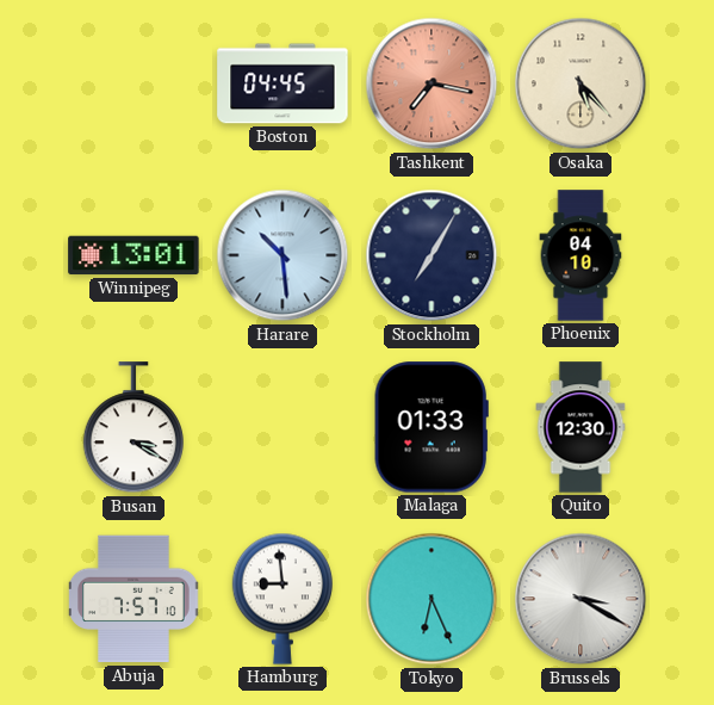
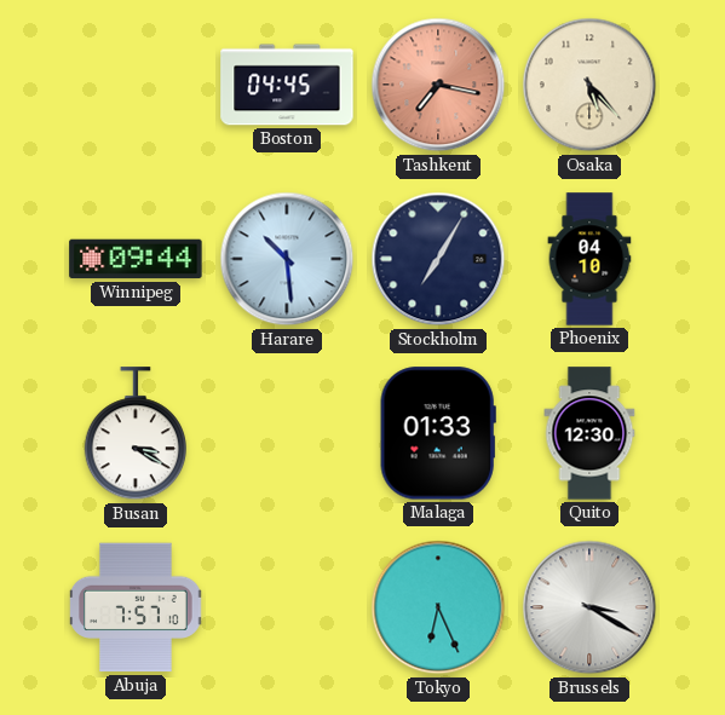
Winnipeg: 13:01 -> 09:44
Hamburg: 8:59 -> none
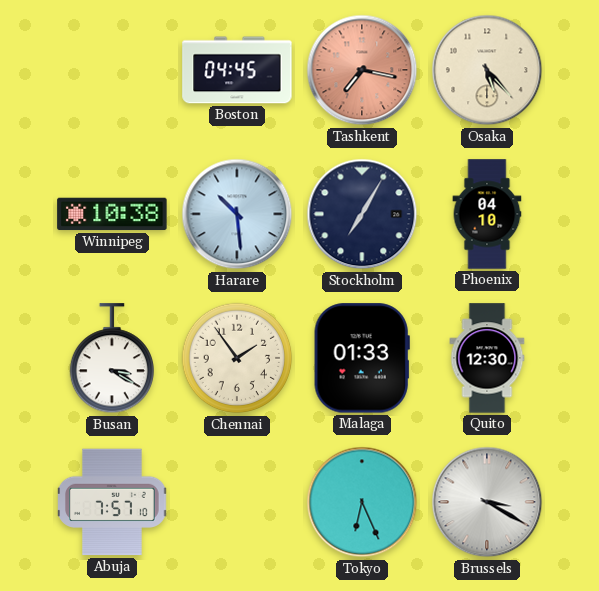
Winnipeg: 09:44 -> 10:38
Chennai: none -> 1:54
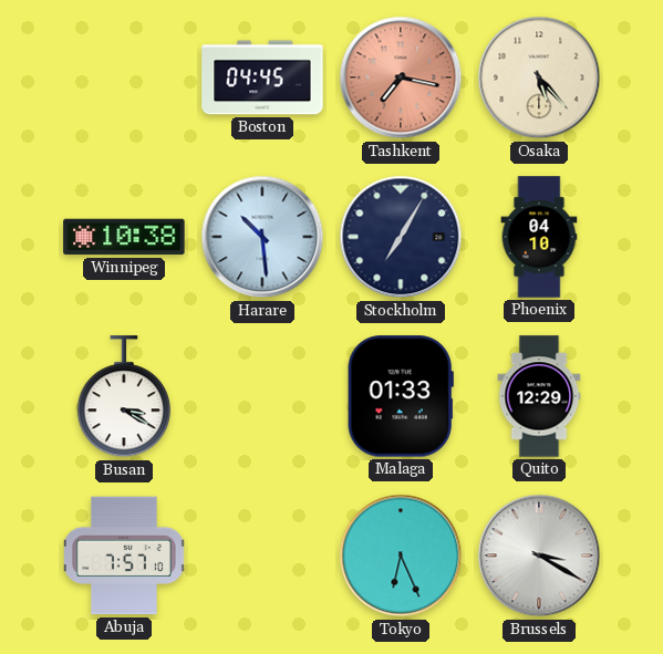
Chennai: 1:54 -> none
Quito: 12:30 -> 12:29
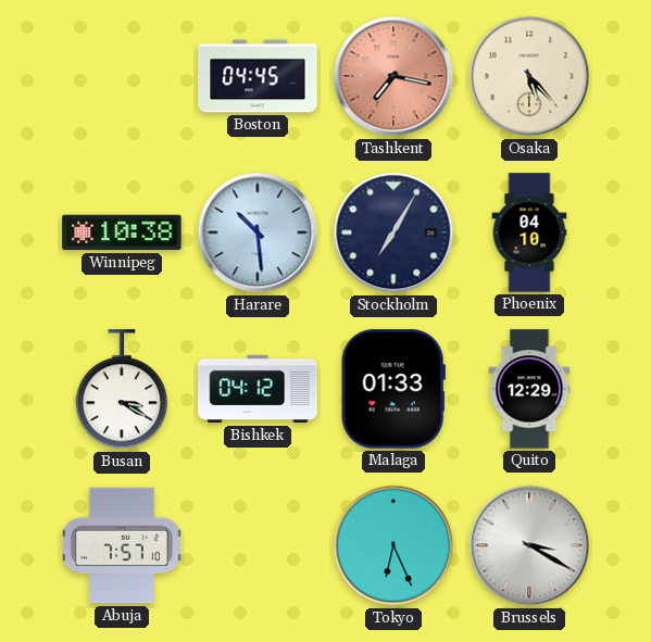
Bishkek: none -> 04:12
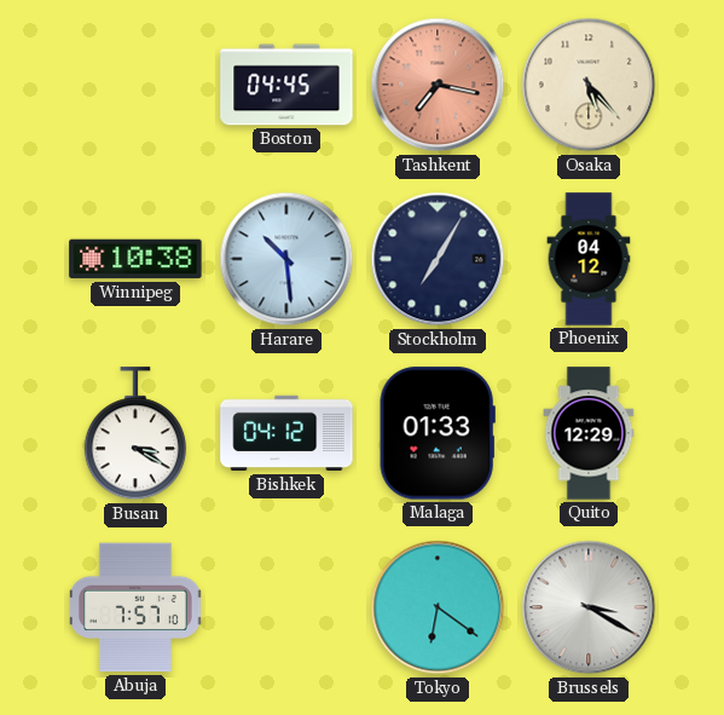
Phoenix: 04:10 -> 04:12
Tokyo: 6:26 -> 6:21
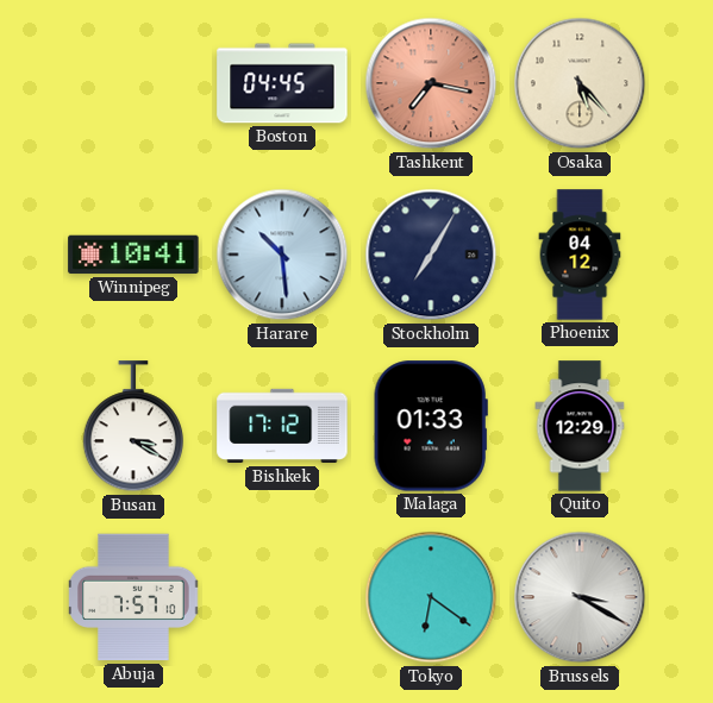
Winnipeg: 10:38 -> 10:41
Bishkek: 04:12 -> 17:12
